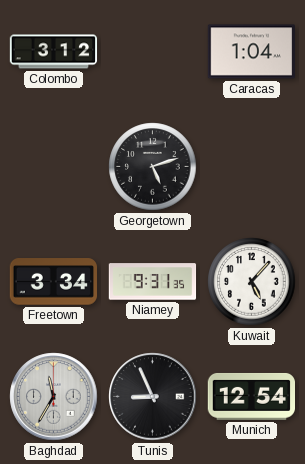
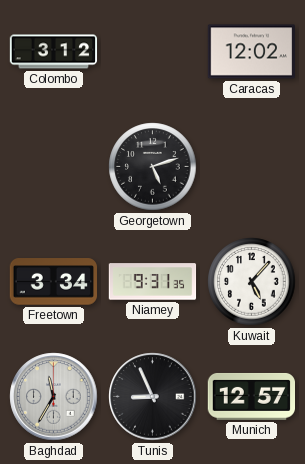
Caracas: 1:04 -> 12:02
Munich: 12:54 -> 12:57
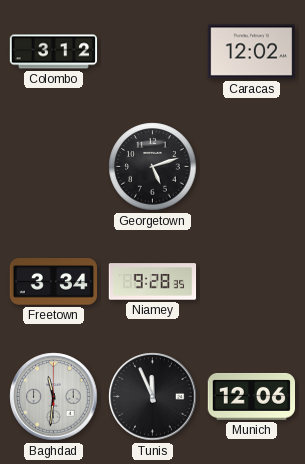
Niamey: 9:31 -> 9:28
Kuwait: 5:07 -> none
Baghdad: 11:35 -> 11:31
Tunis: 8:56 -> 11:56
Munich: 12:57 -> 12:06
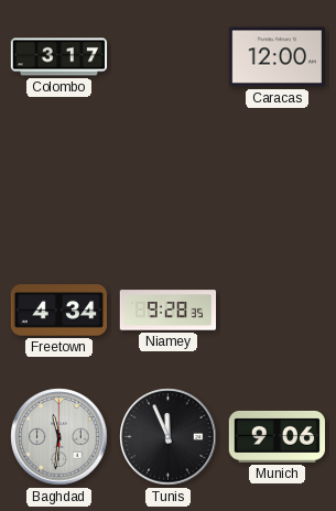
Colombo: 3:12 -> 3:17
Caracas: 12:02 -> 12:00
Georgetown: 5:12 -> none
Freetown: 3:34 -> 4:34
Munich: 12:06 -> 9:06
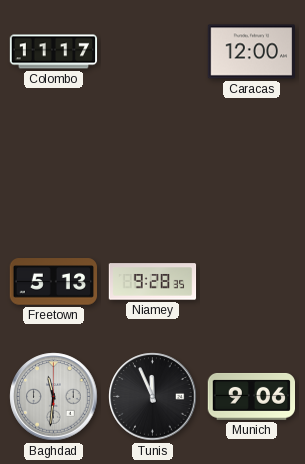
Colombo: 3:17 -> 11:17
Freetown: 4:34 -> 5:13
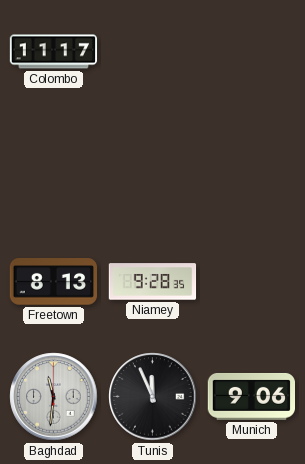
Caracas: 12:00 -> none
Freetown: 5:13 -> 8:13
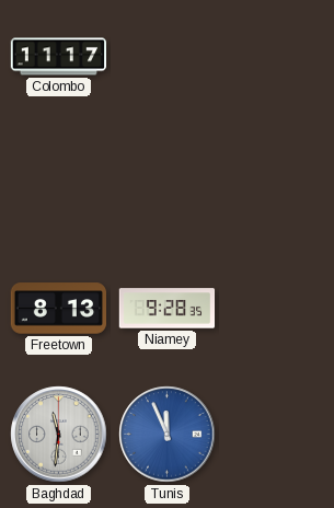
Tunis dial: black -> blue
Munich: 9:06 -> none
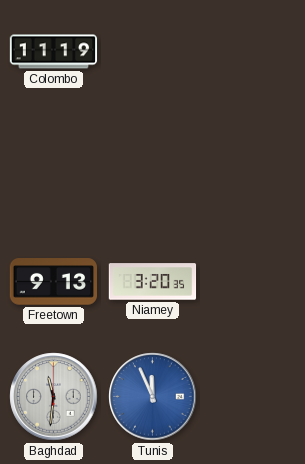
Colombo: 11:17 -> 11:19
Freetown: 8:13 -> 9:13
Niamey: 9:28 -> 3:20
